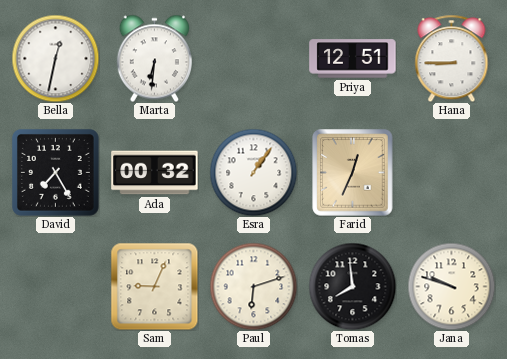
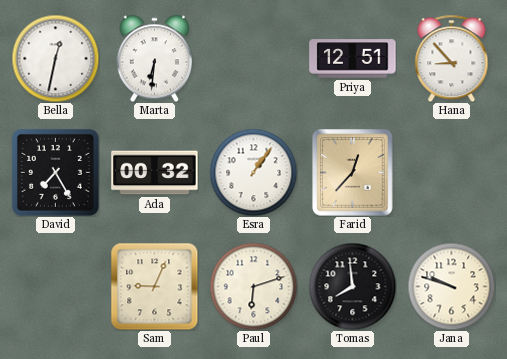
Hana: 8:45 -> 8:53
Farid: 12:34 -> 12:37
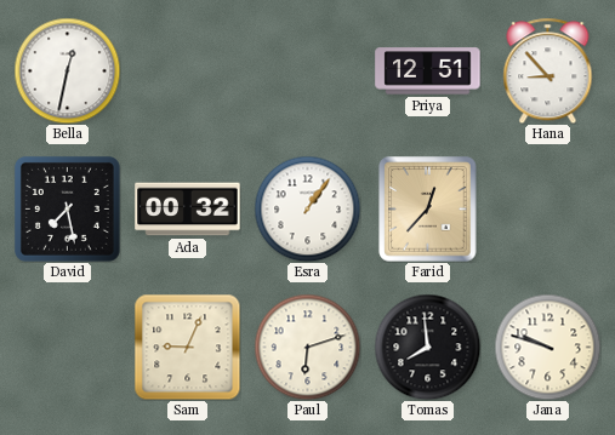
Marta: 6:31 -> none
David: 7:25 -> 7:28
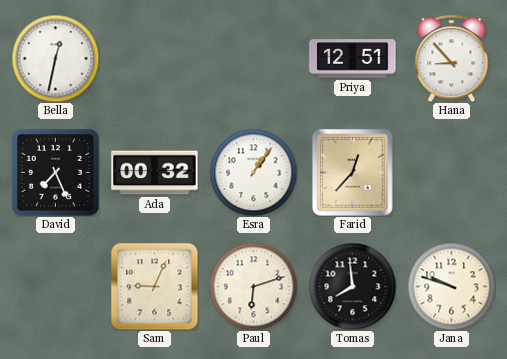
David: 7:28 -> 7:26
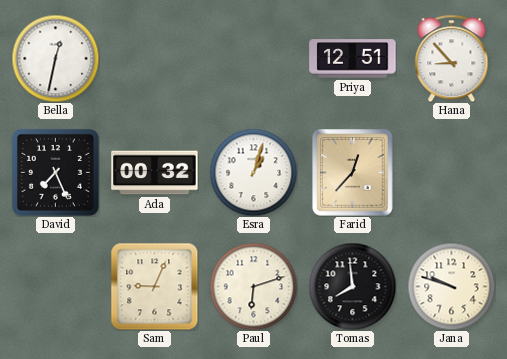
Esra: 1:06 -> 1:03
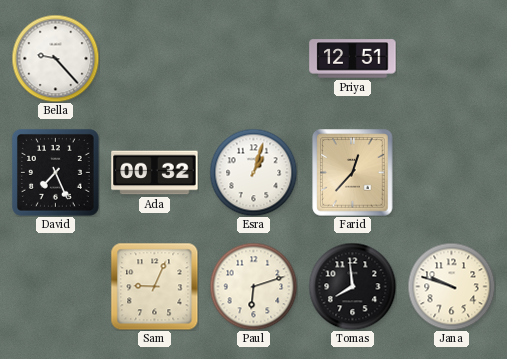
Bella: 12:32 -> 9:23
Hana: 8:53 -> none
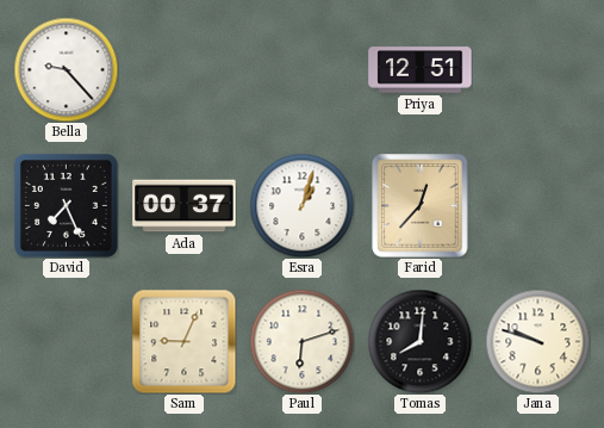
Ada: 00:32 -> 00:37
Tomas: 7:59 -> 8:01
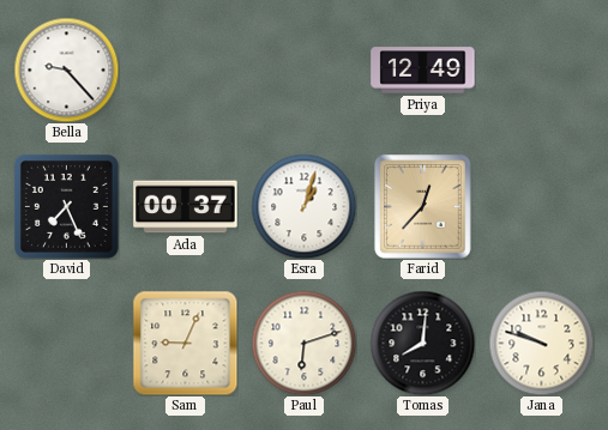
Priya: 12:51 -> 12:49
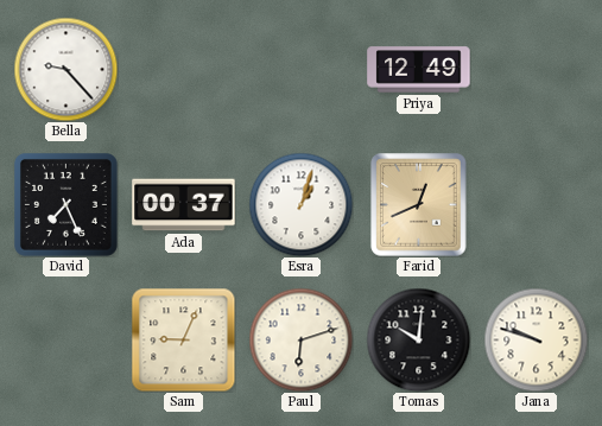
Farid: 12:37 -> 12:41
Tomas: 8:01 -> 10:01
